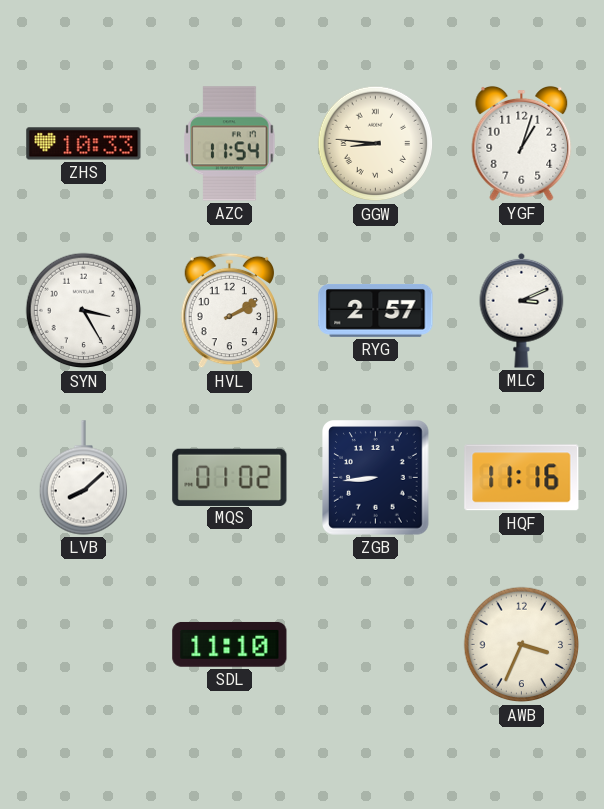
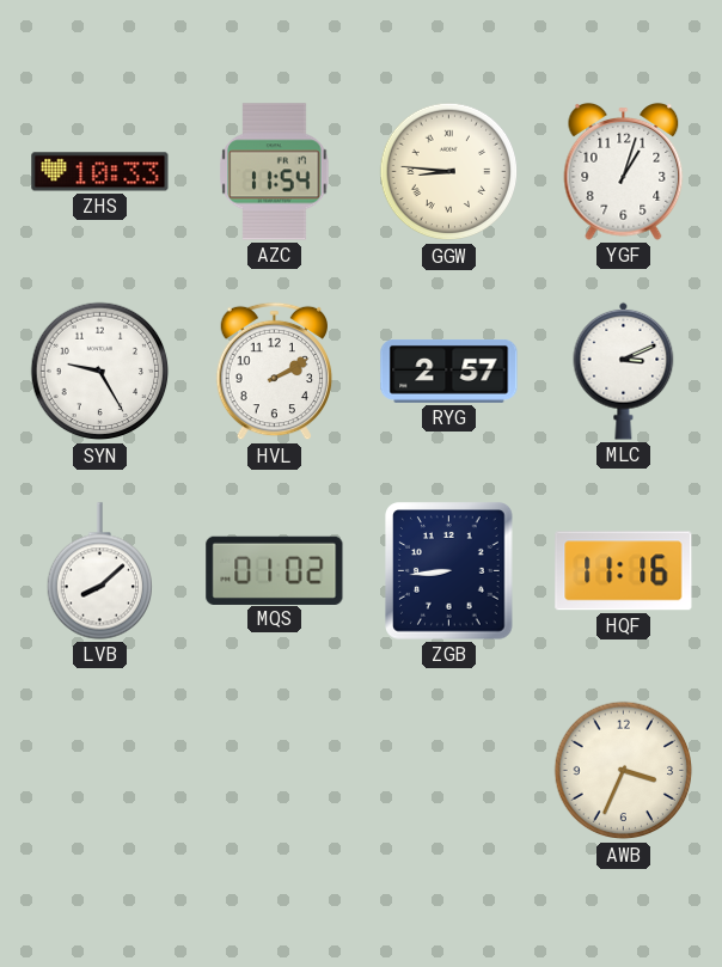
SYN: 3:25 -> 9:25
SDL: 11:10 -> none
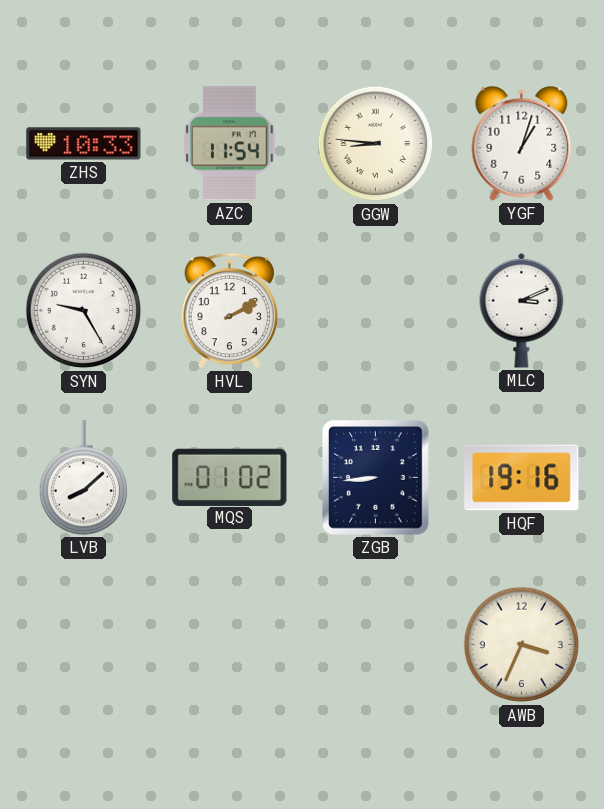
RYG: 2:57 -> none
HQF: 11:16 -> 19:16
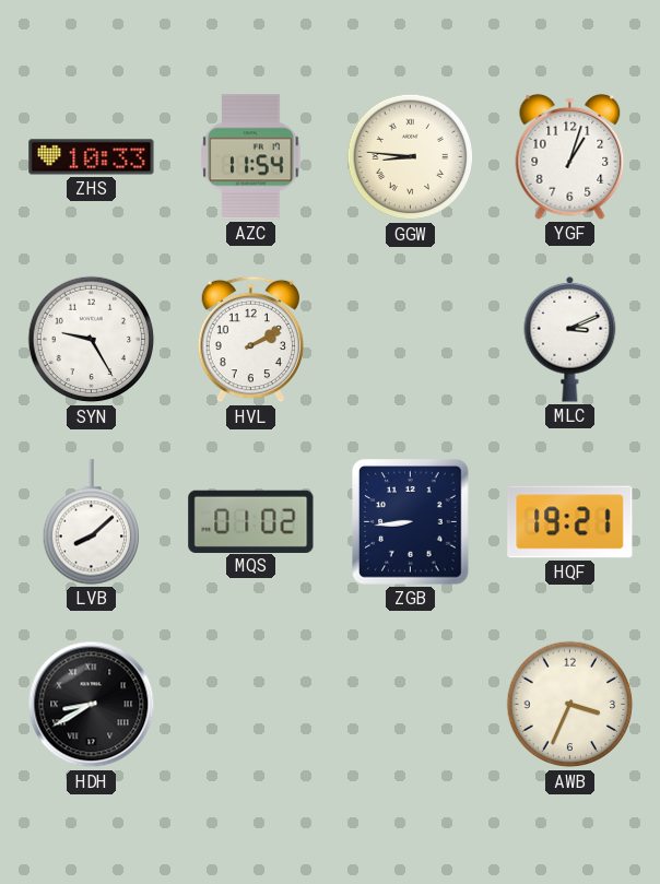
HQF: 19:16 -> 19:21
HDH: none -> 8:40
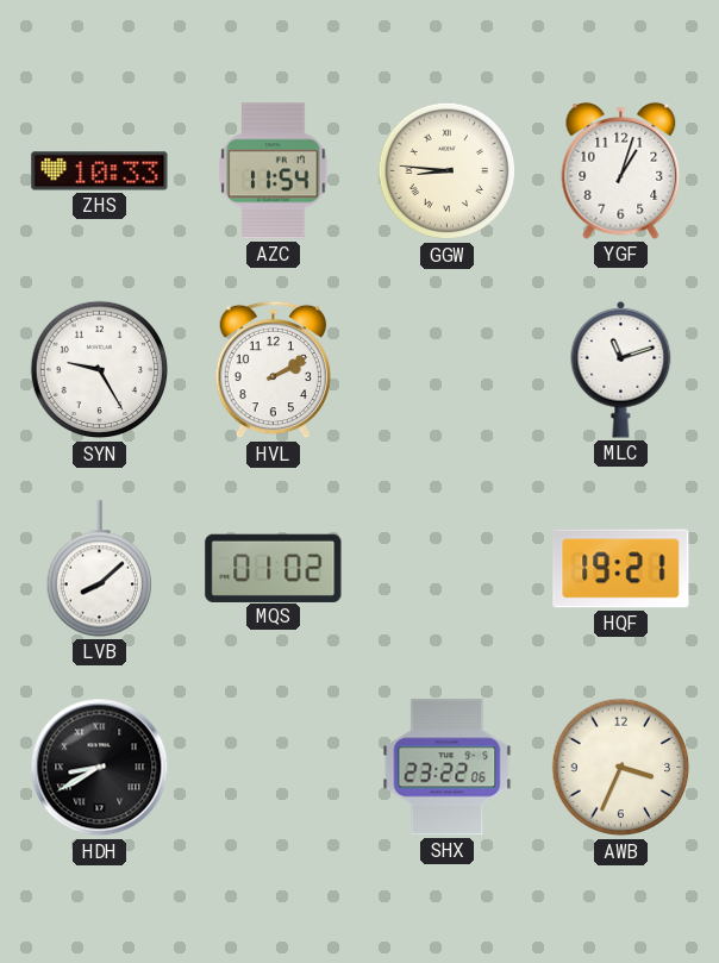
MLC: 3:11 -> 11:12
ZGB: 8:44 -> none
SHX: none -> 23:22
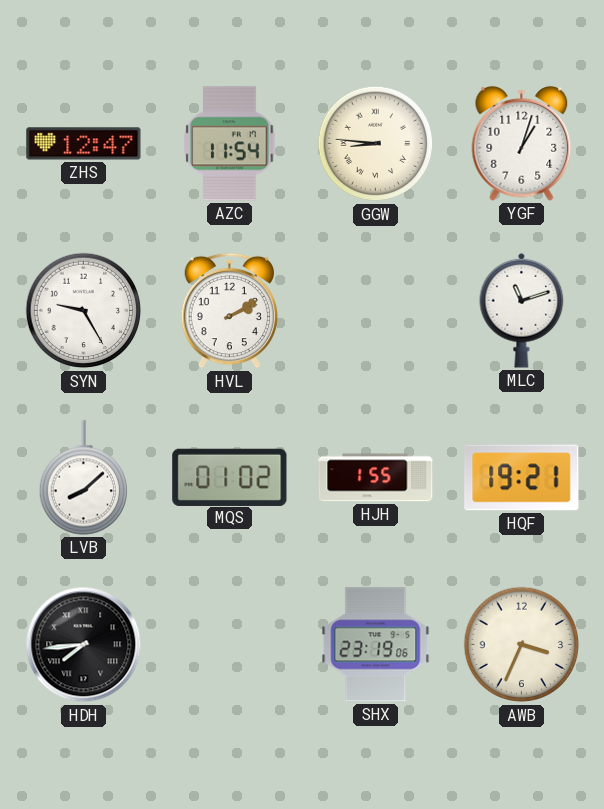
ZHS: 10:33 -> 12:47
HJH: none -> 1:55
HDH: 8:40 -> 7:44
SHX: 23:22 -> 23:19
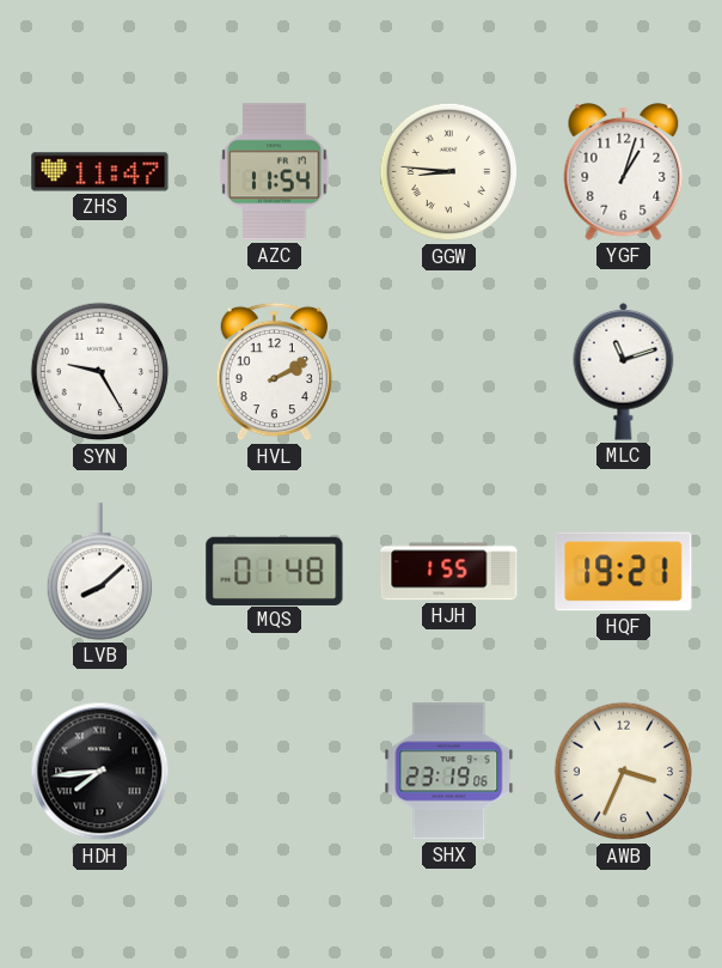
ZHS: 12:47 -> 11:47
MQS: 01:02 -> 01:48
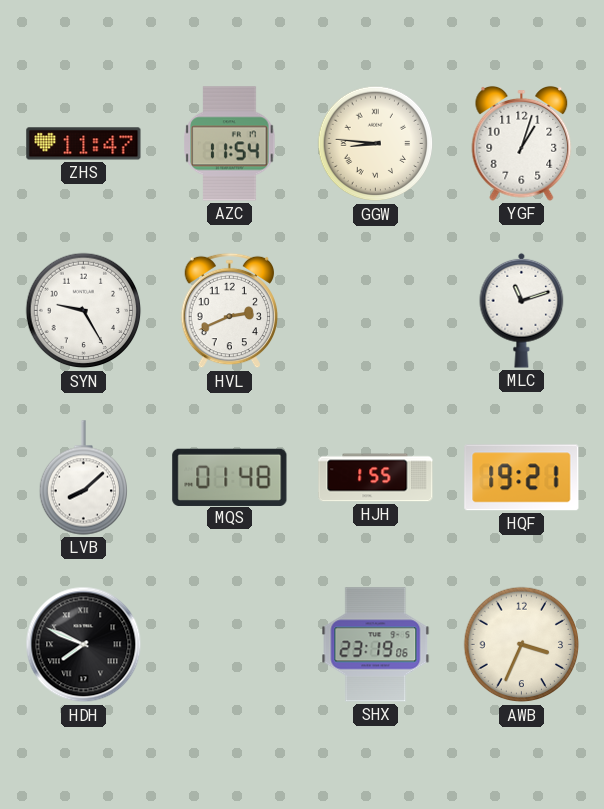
HVL: 2:10 -> 2:41
HDH: 7:44 -> 7:49
